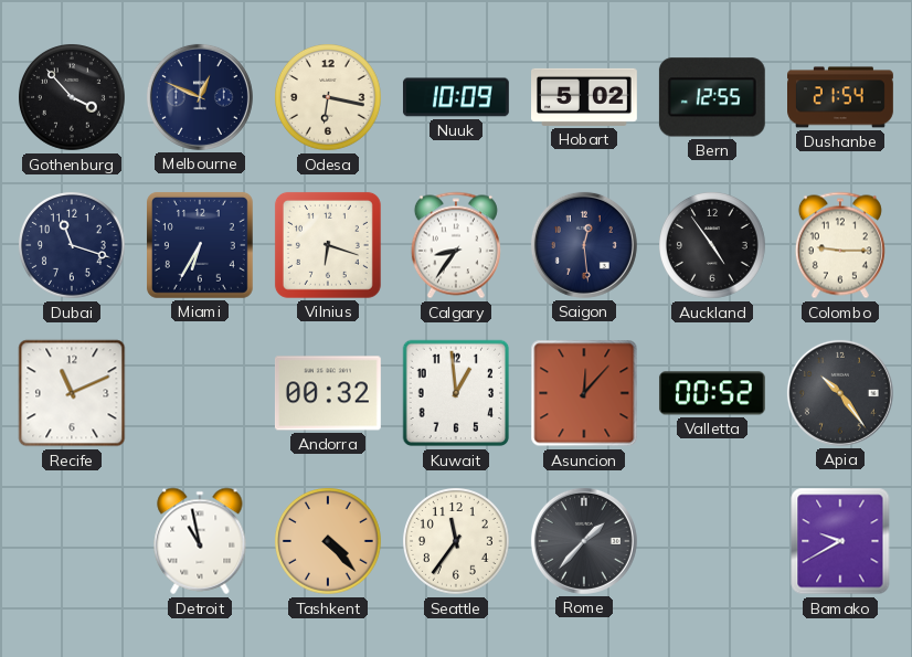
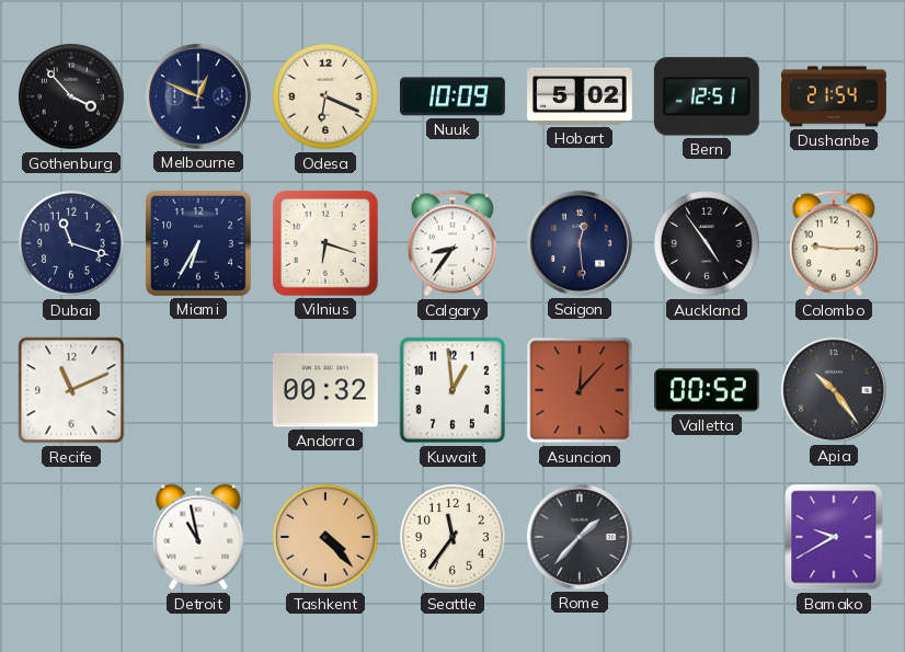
Odesa: 6:17 -> 6:19
Bern: 12:55 -> 12:51
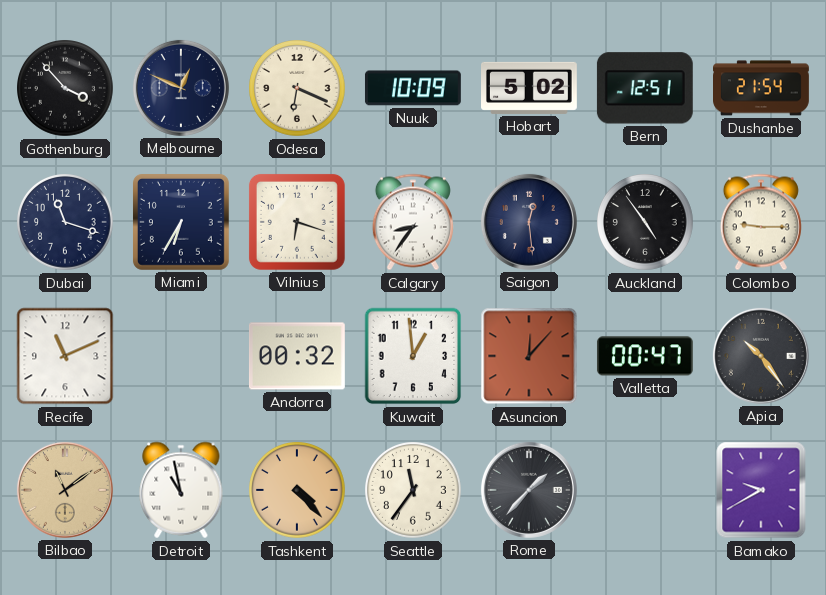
Valletta: 00:52 -> 00:47
Bilbao: none -> 11:09
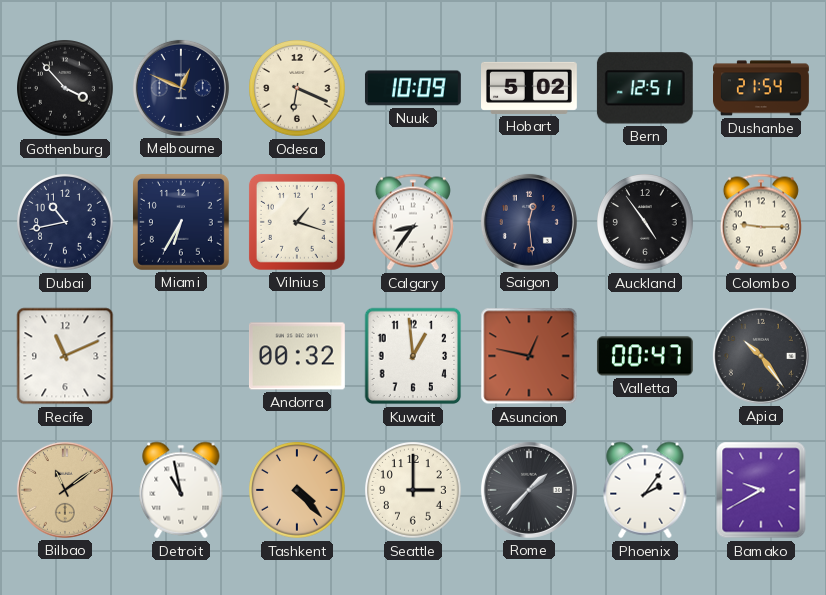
Dubai: 11:18 -> 10:43
Vilnius: 6:18 -> 1:18
Asuncion: 12:07 -> 12:47
Seattle: 11:36 -> 3:00
Phoenix: none -> 2:06
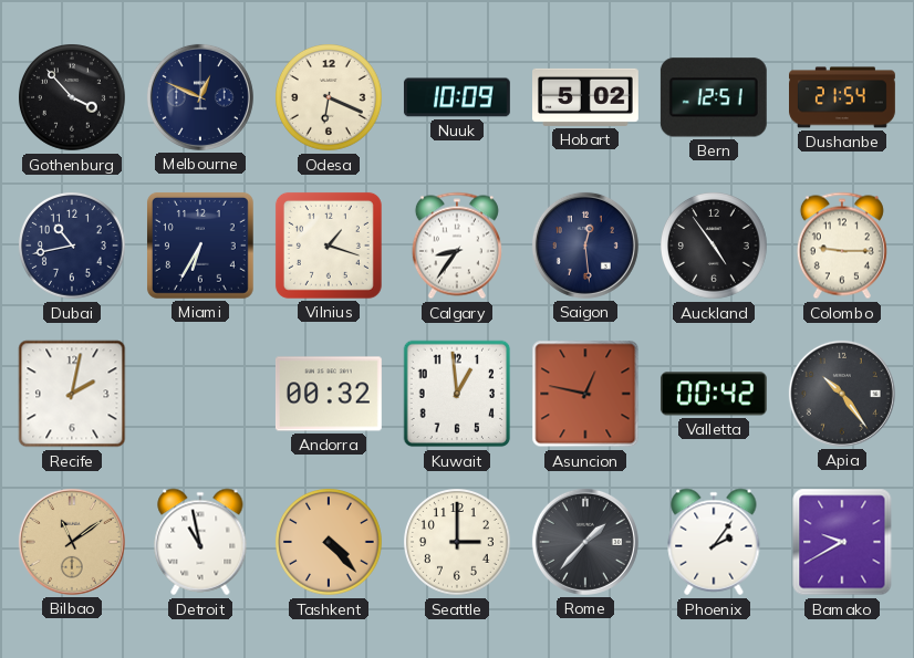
Recife: 11:11 -> 2:02
Valletta: 00:47 -> 00:42
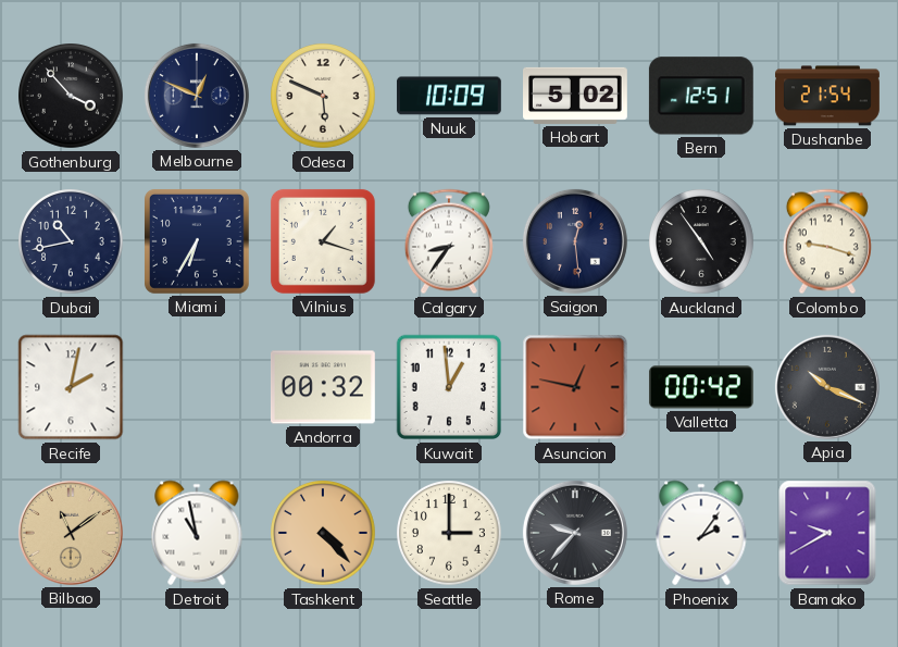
Odesa: 6:19 -> 5:49
Colombo: 9:15 -> 9:18
Apia: 10:24 -> 10:19
Rome: 1:37 -> 9:37
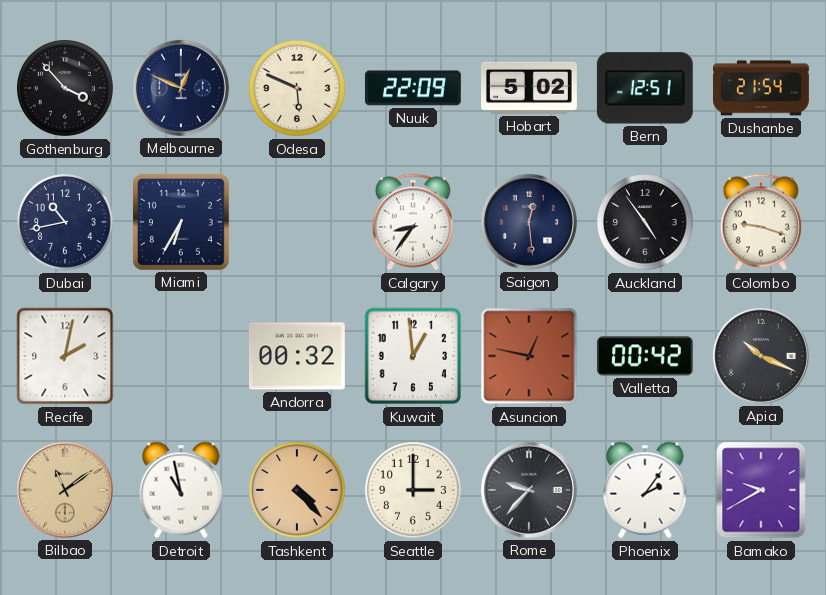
Nuuk: 10:09 -> 22:09
Vilnius: 1:18 -> none
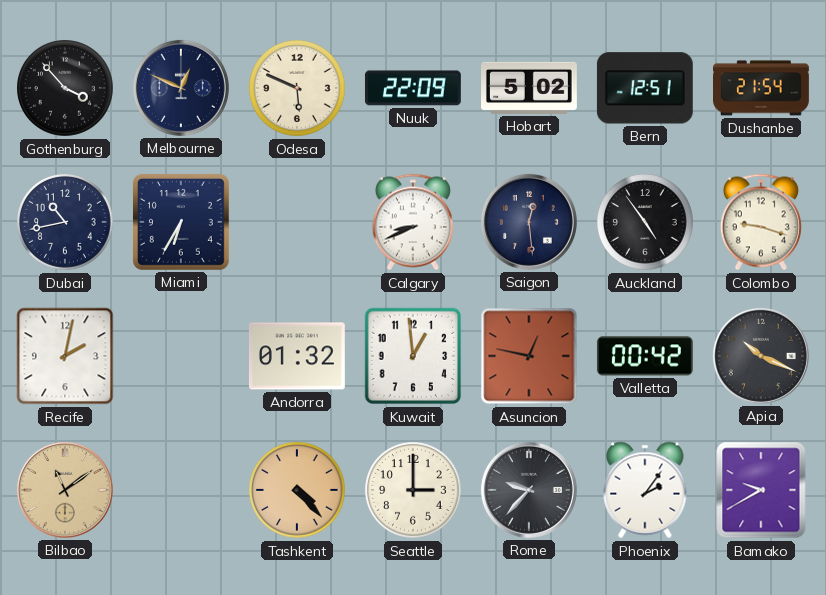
Calgary: 8:36 -> 8:41
Andorra: 00:32 -> 01:32
Detroit: 10:58 -> none
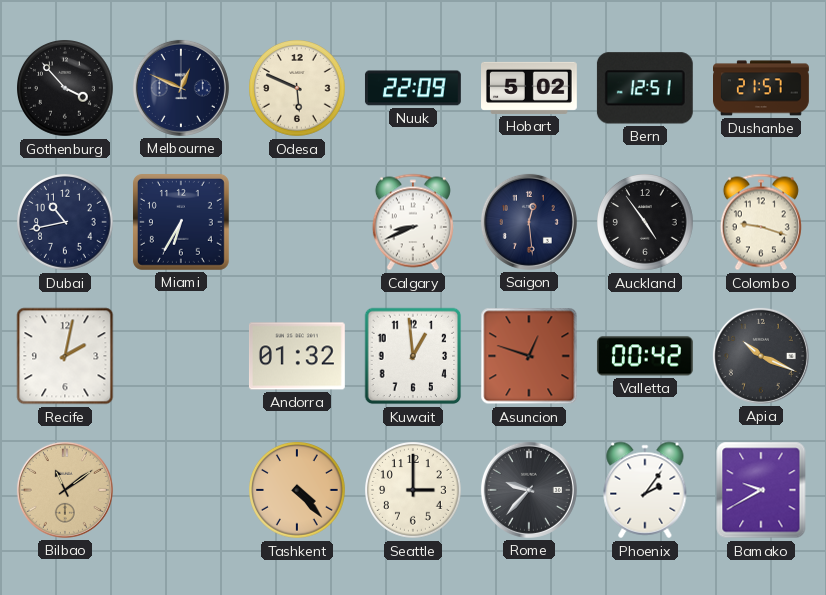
Dushanbe: 21:54 -> 21:57
Asuncion: 12:47 -> 12:48
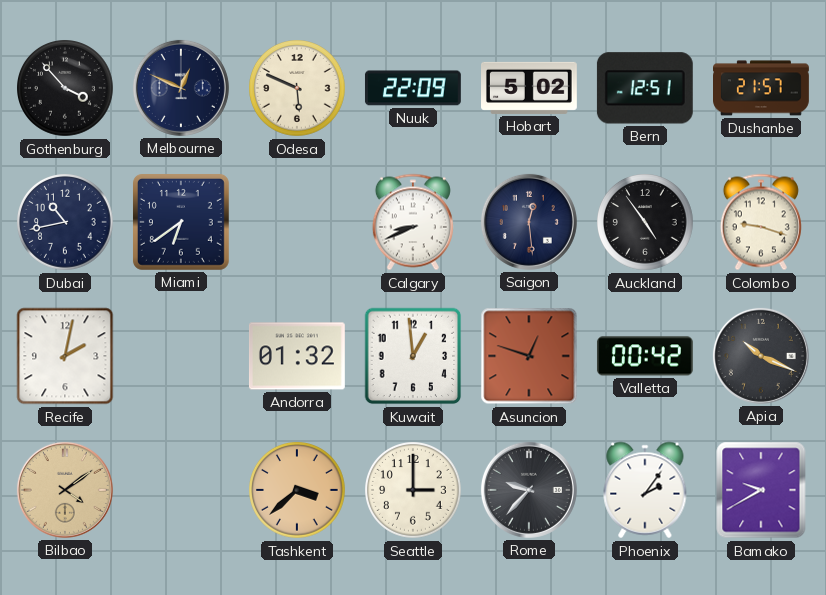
Miami: 6:35 -> 6:39
Bilbao: 11:09 -> 4:09
Tashkent: 4:23 -> 3:38
